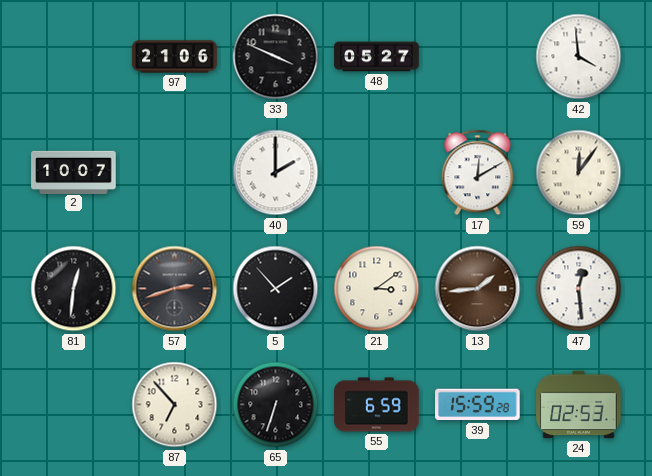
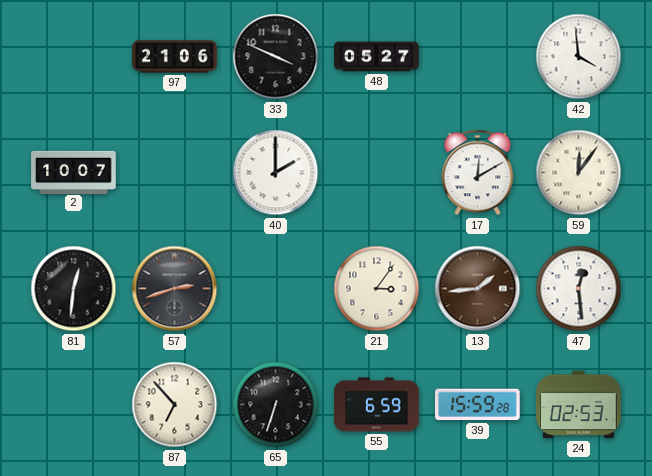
5: 1:53 -> none
21: 3:09 -> 3:06
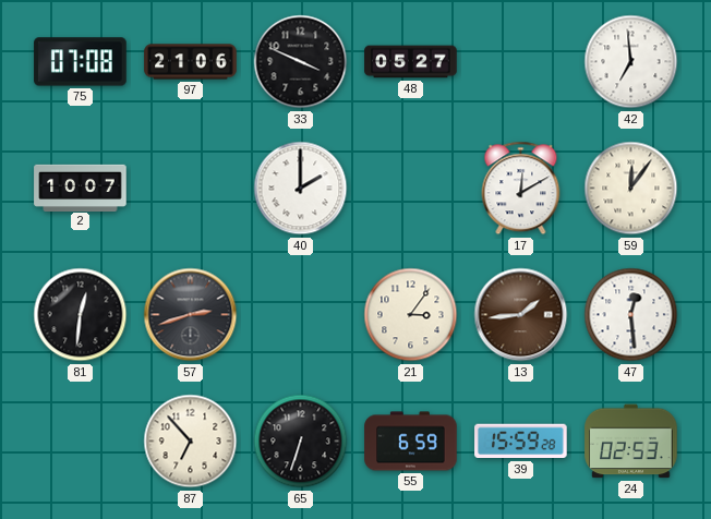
75: none -> 07:08
42: 3:59 -> 6:59
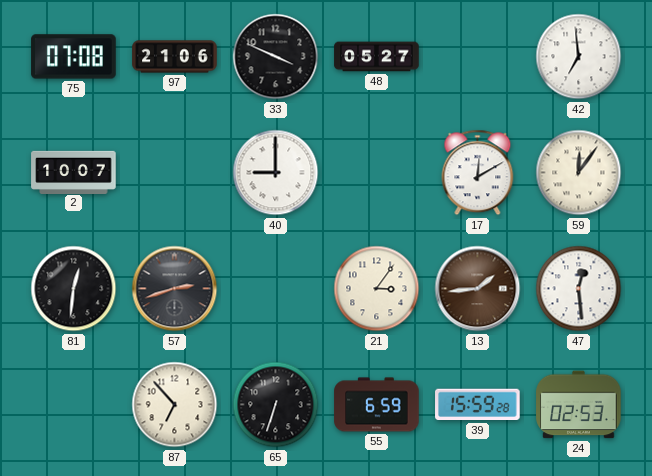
40: 2:00 -> 9:00
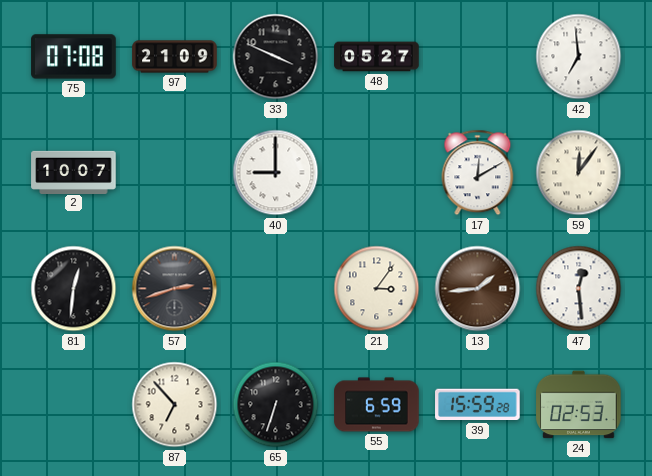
97: 21:06 -> 21:09
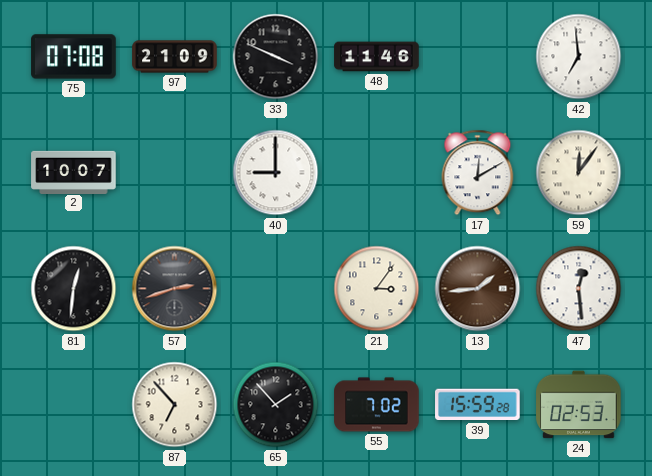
48: 05:27 -> 11:46
65: 6:33 -> 1:53
55: 6:59 -> 7:02
